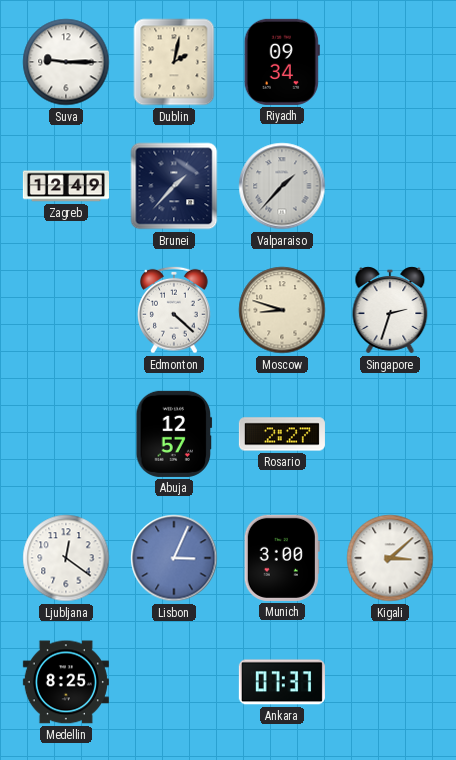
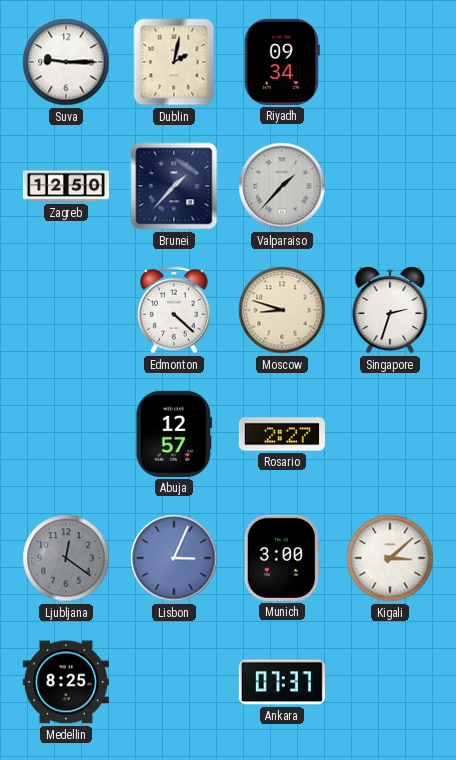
Zagreb: 12:49 -> 12:50
Ljubljana dial: white -> grey
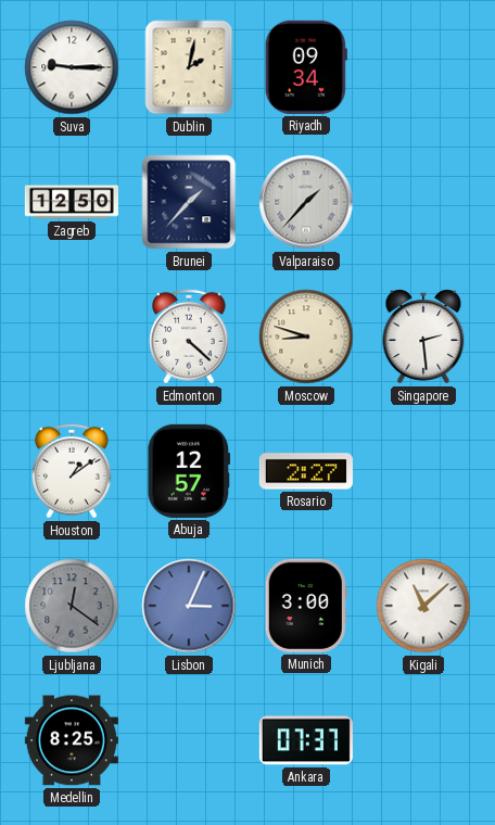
Singapore: 2:33 -> 2:29
Houston: none -> 1:09
Kigali: 3:08 -> 11:08
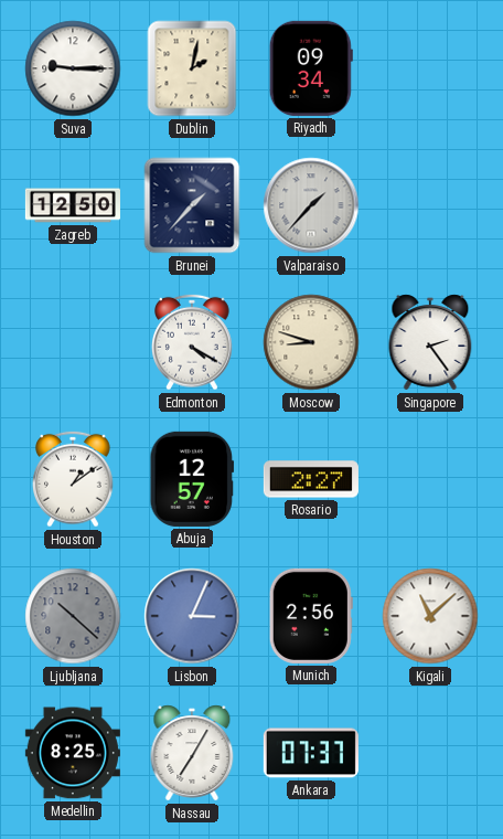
Edmonton: 4:22 -> 4:20
Singapore: 2:29 -> 2:24
Ljubljana: 12:21 -> 10:22
Munich: 3:00 -> 2:56
Nassau: none -> 7:05
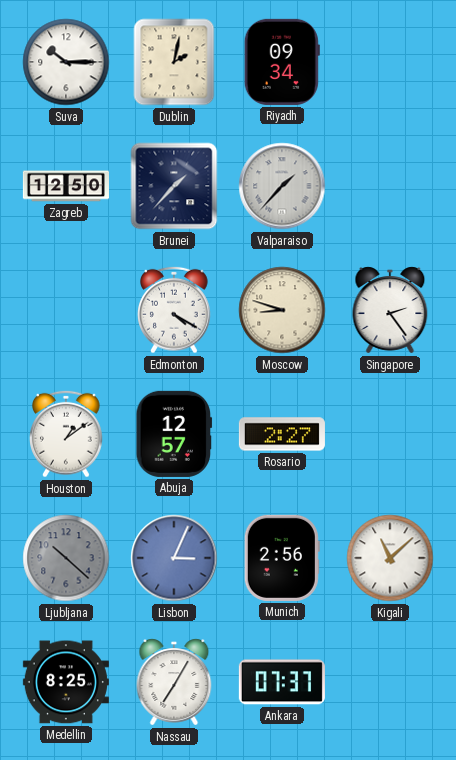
Suva: 9:15 -> 10:15
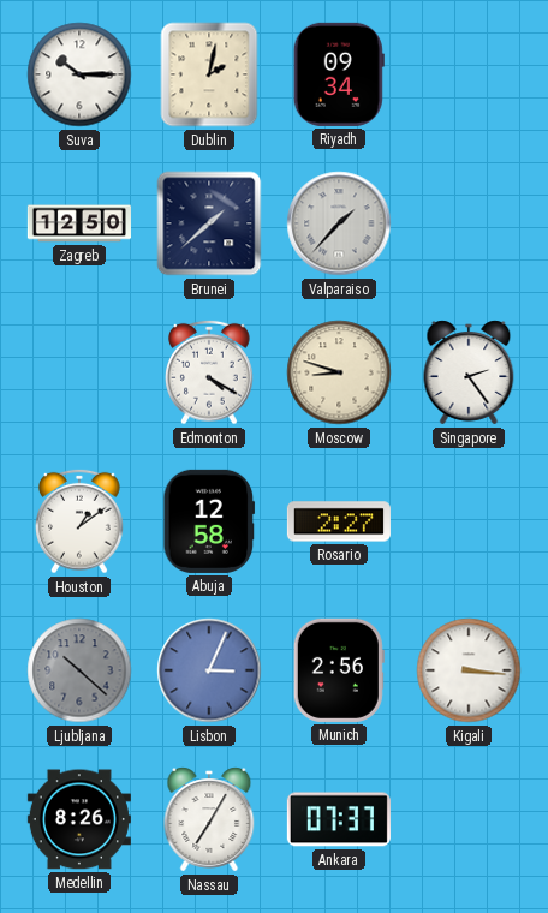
Brunei: 1:37 -> 1:38
Abuja: 12:57 -> 12:58
Kigali: 11:08 -> 3:16
Medellin: 8:25 -> 8:26
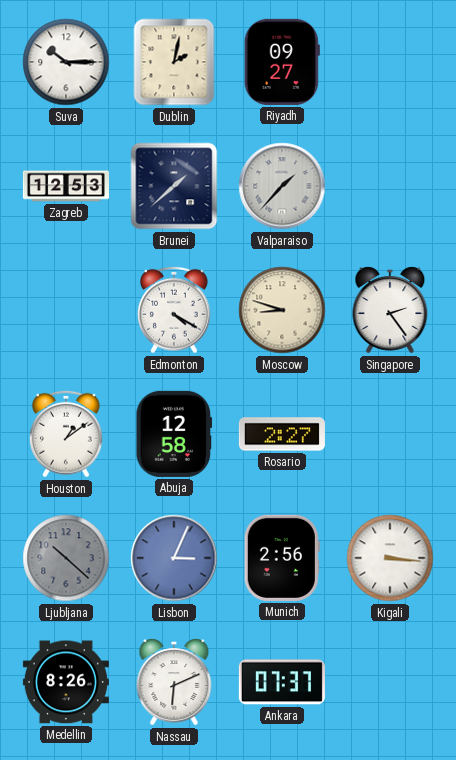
Riyadh: 09:34 -> 09:27
Zagreb: 12:50 -> 12:53
Nassau: 7:05 -> 6:11
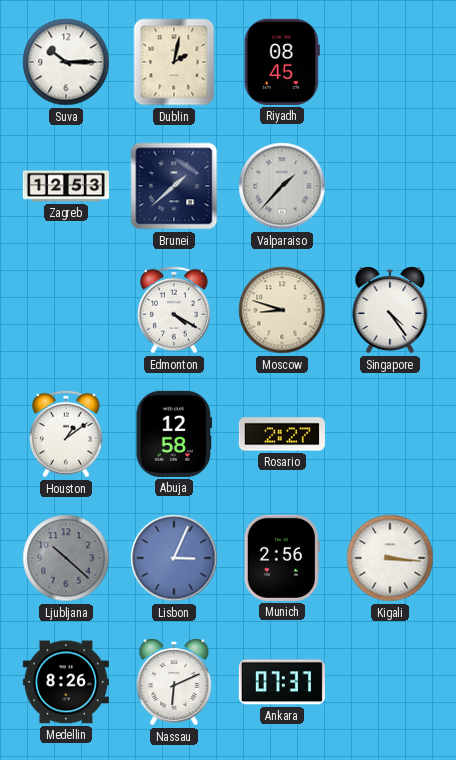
Riyadh: 09:27 -> 08:45
Singapore: 2:24 -> 4:24
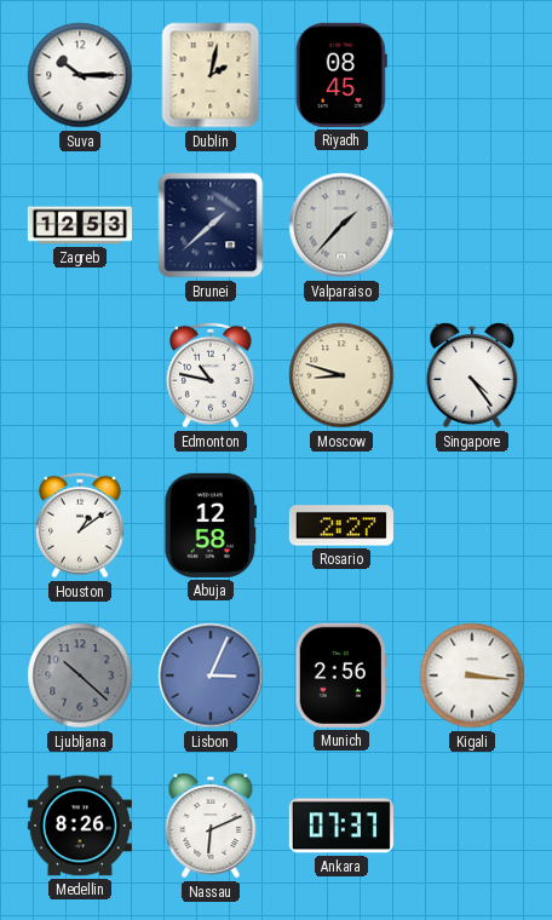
Edmonton: 4:20 -> 10:47
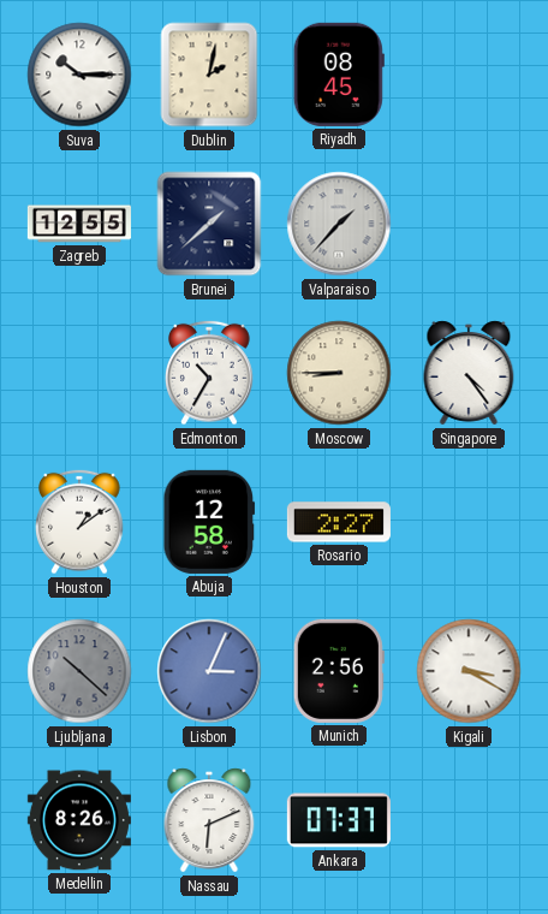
Zagreb: 12:53 -> 12:55
Edmonton: 10:47 -> 10:35
Moscow: 8:48 -> 8:45
Kigali: 3:16 -> 3:20
